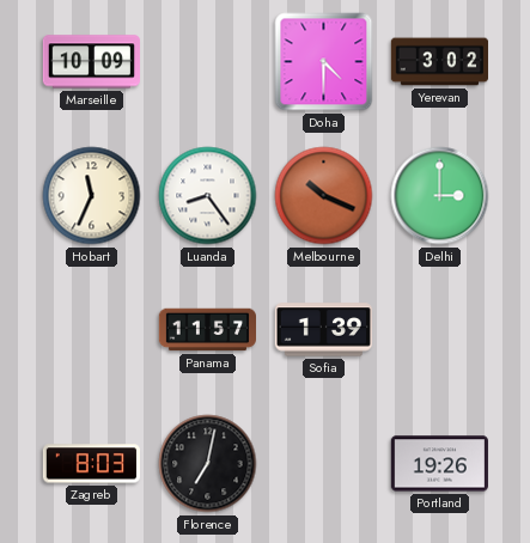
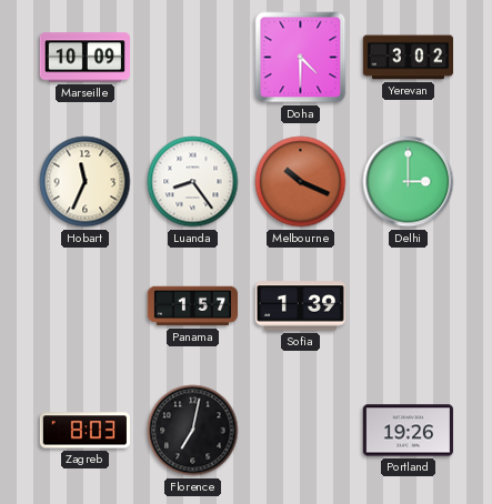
Panama: 11:57 -> 1:57
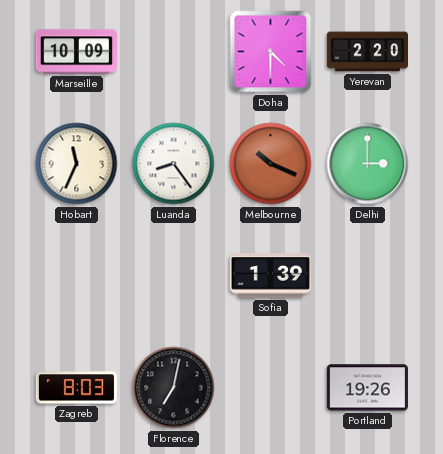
Yerevan: 3:02 -> 2:20
Panama: 1:57 -> none
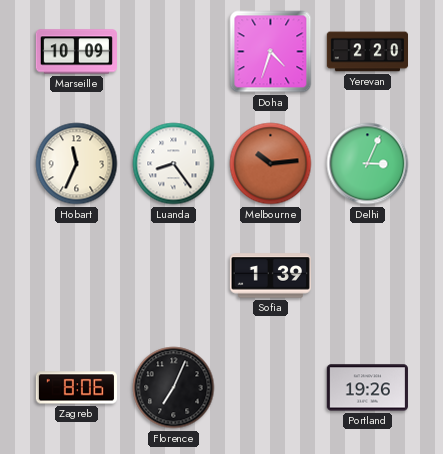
Doha: 4:30 -> 4:33
Melbourne: 10:19 -> 10:14
Delhi: 3:00 -> 3:04
Zagreb: 8:03 -> 8:06
Florence: 7:02 -> 7:04
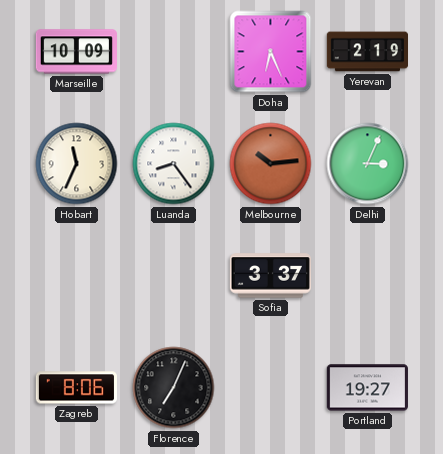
Doha: 4:33 -> 6:26
Yerevan: 2:20 -> 2:19
Sofia: 1:39 -> 3:37
Portland: 19:26 -> 19:27
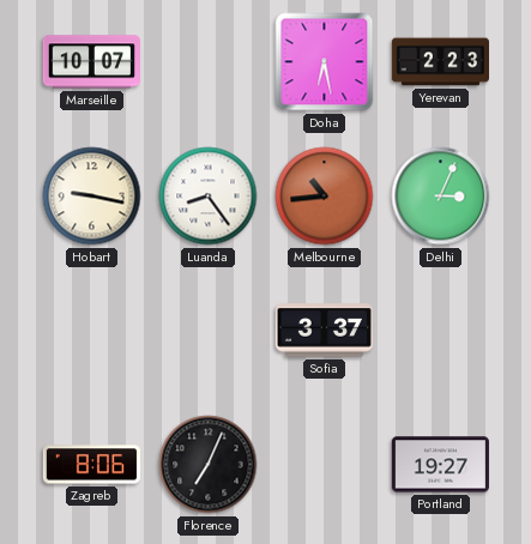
Marseille: 10:09 -> 10:07
Doha: 6:26 -> 6:28
Yerevan: 2:19 -> 2:23
Hobart: 11:34 -> 9:17
Melbourne: 10:14 -> 10:44
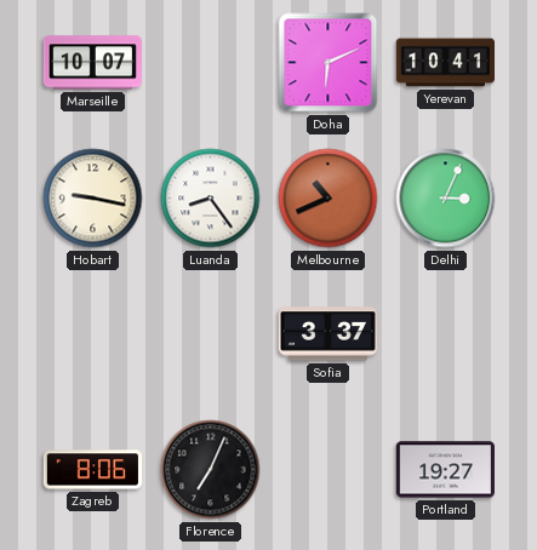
Doha: 6:28 -> 6:11
Yerevan: 2:23 -> 10:41
Melbourne: 10:44 -> 10:41
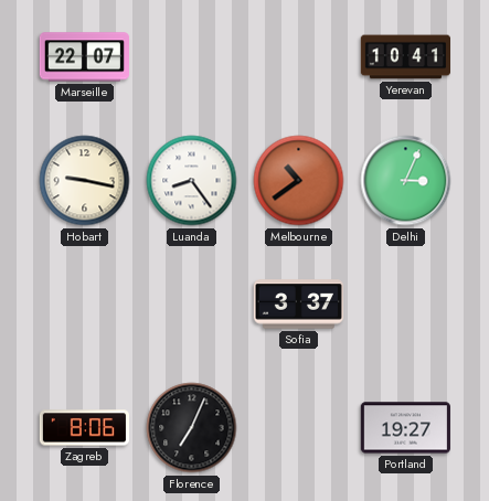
Marseille: 10:07 -> 22:07
Doha: 6:11 -> none
Melbourne: 10:41 -> 10:39
